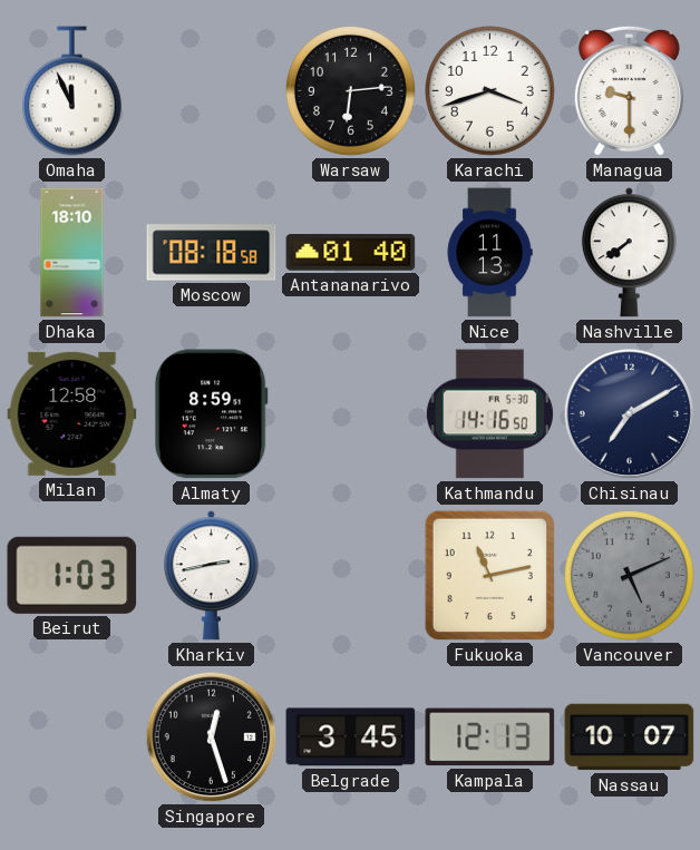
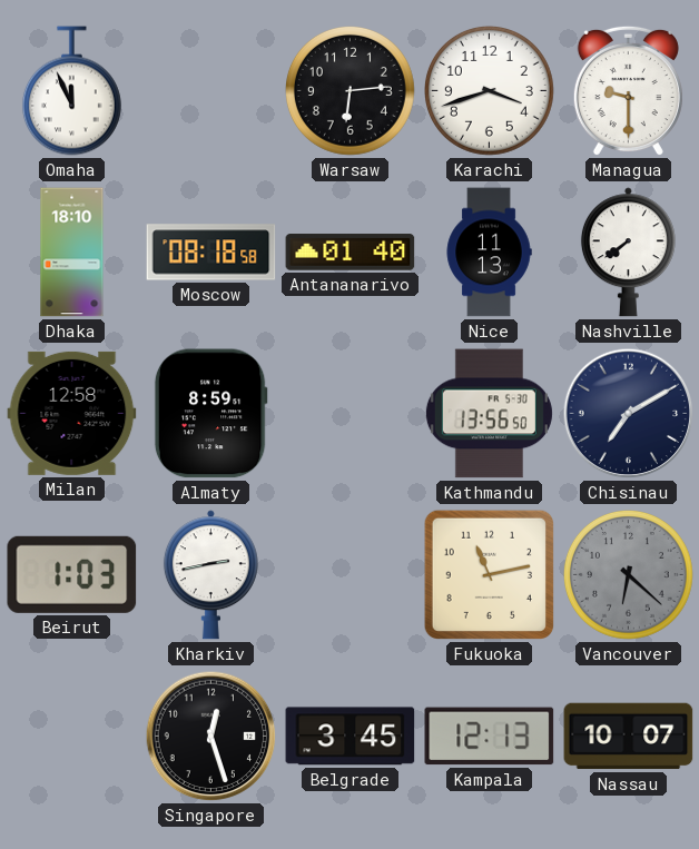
Kathmandu: 14:16 -> 13:56
Vancouver: 5:11 -> 6:22
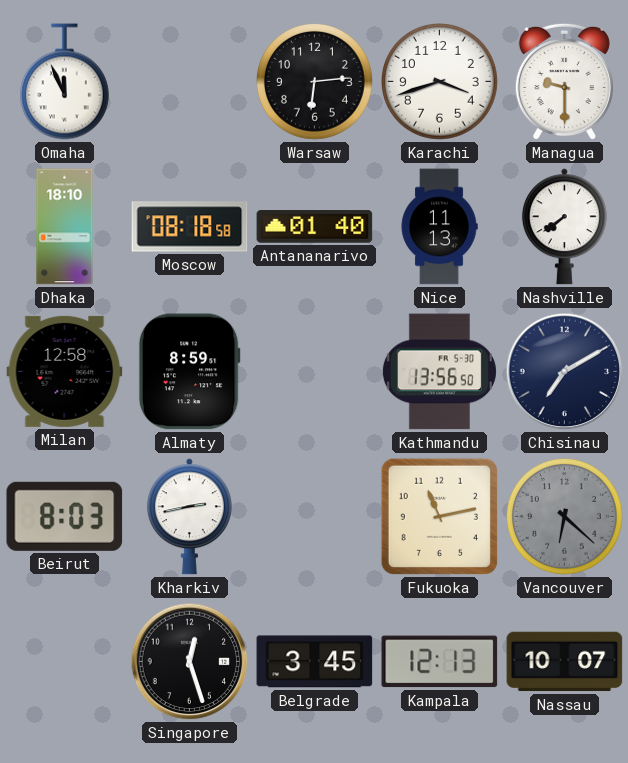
Beirut: 1:03 -> 8:03
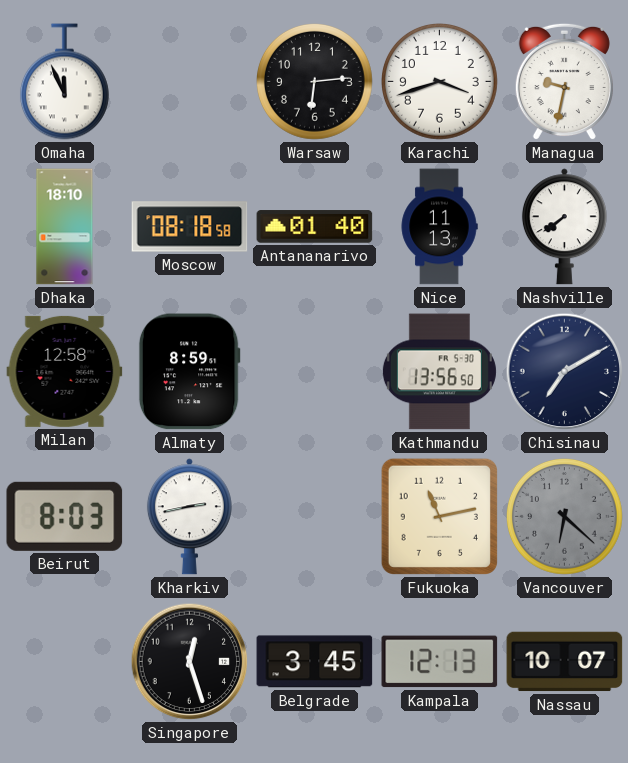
Managua: 9:30 -> 9:32
